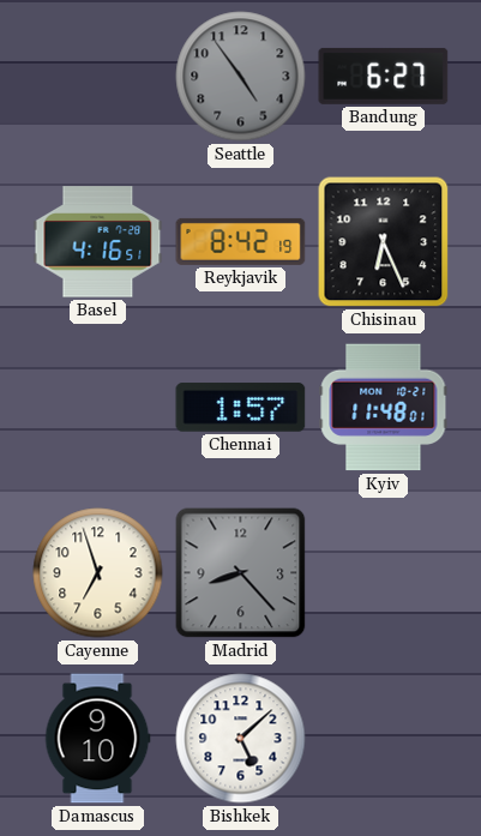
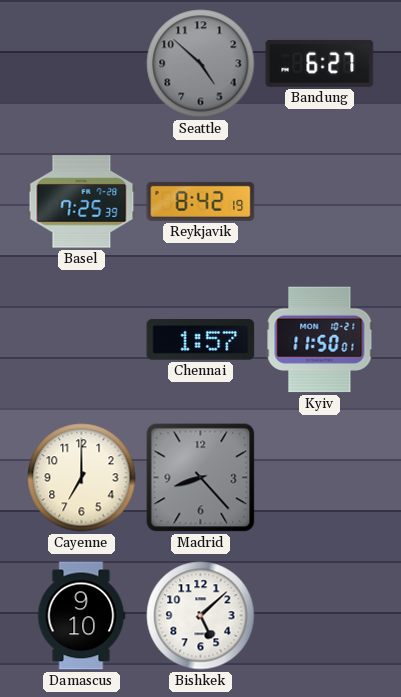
Seattle: 4:54 -> 4:52
Basel: 4:16 -> 7:25
Chisinau: 6:26 -> none
Kyiv: 11:48 -> 11:50
Cayenne: 6:57 -> 7:00
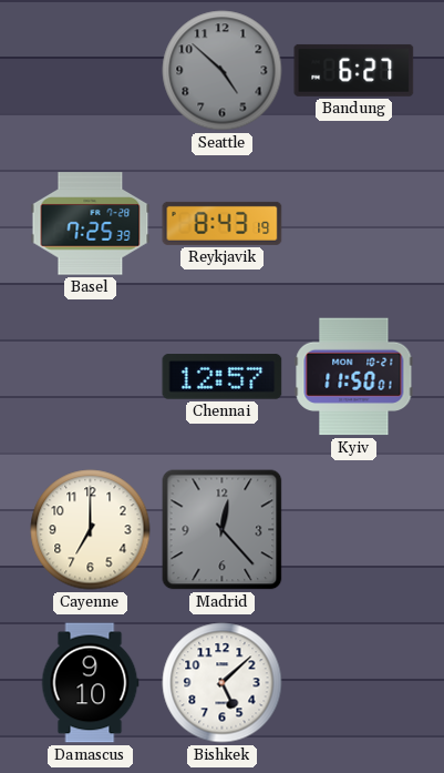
Reykjavik: 8:42 -> 8:43
Chennai: 1:57 -> 12:57
Madrid: 8:23 -> 12:23
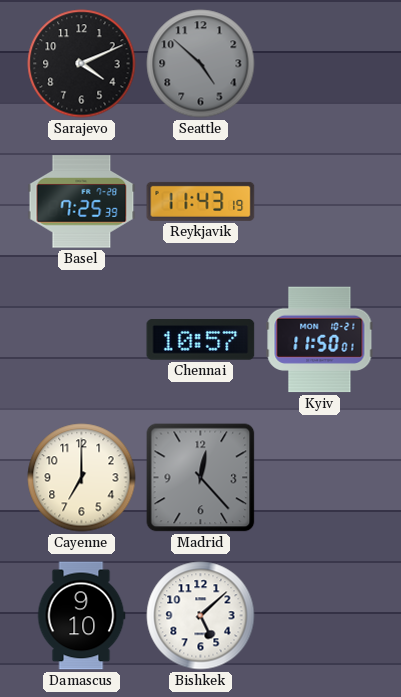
Sarajevo: none -> 4:11
Bandung: 6:27 -> none
Reykjavik: 8:43 -> 11:43
Chennai: 12:57 -> 10:57
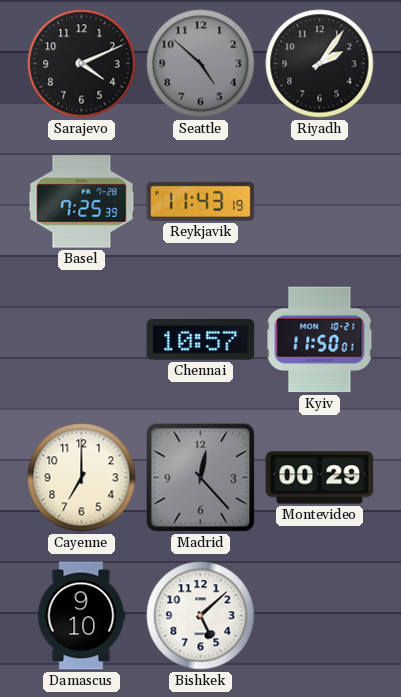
Riyadh: none -> 2:06
Montevideo: none -> 00:29
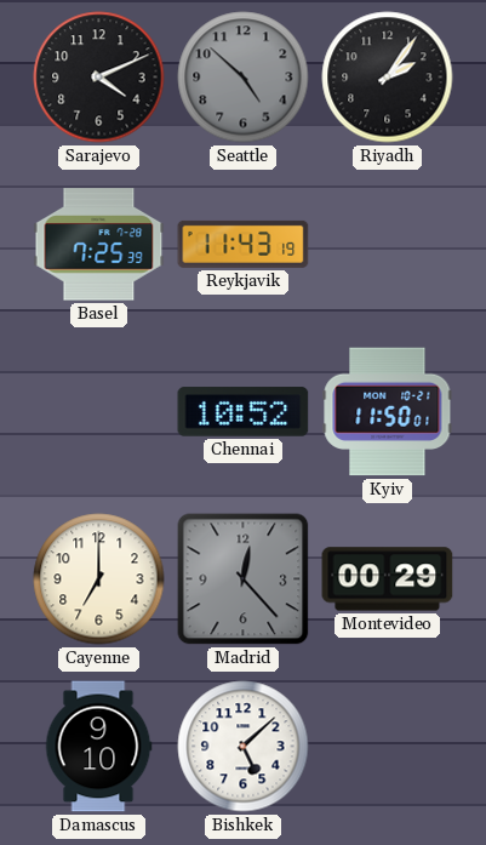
Chennai: 10:57 -> 10:52
